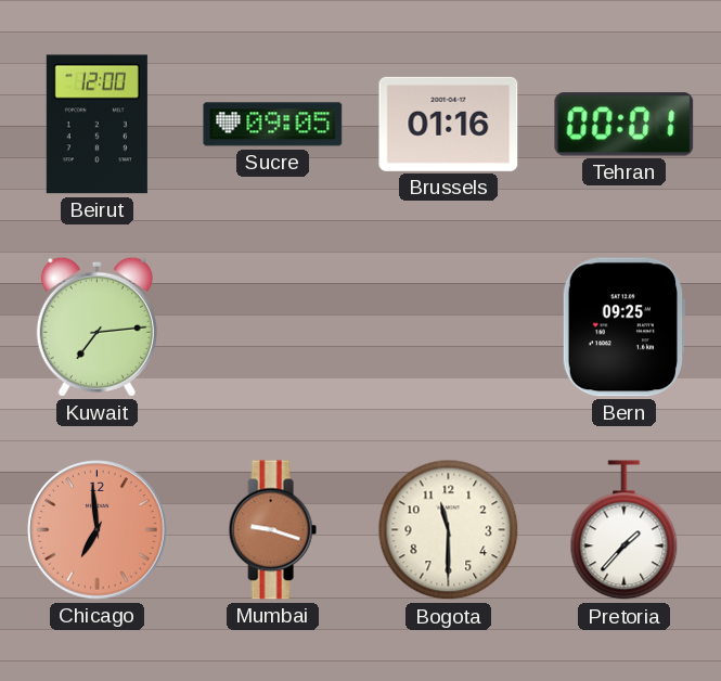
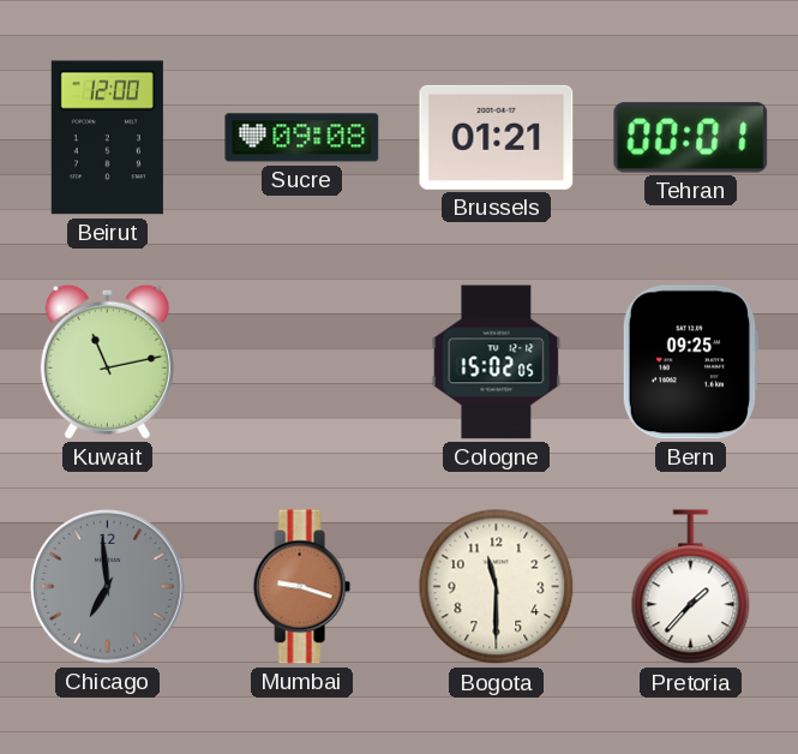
Sucre: 09:05 -> 09:08
Brussels: 01:16 -> 01:21
Kuwait: 7:14 -> 11:13
Cologne: none -> 15:02
Chicago dial: salmon -> grey
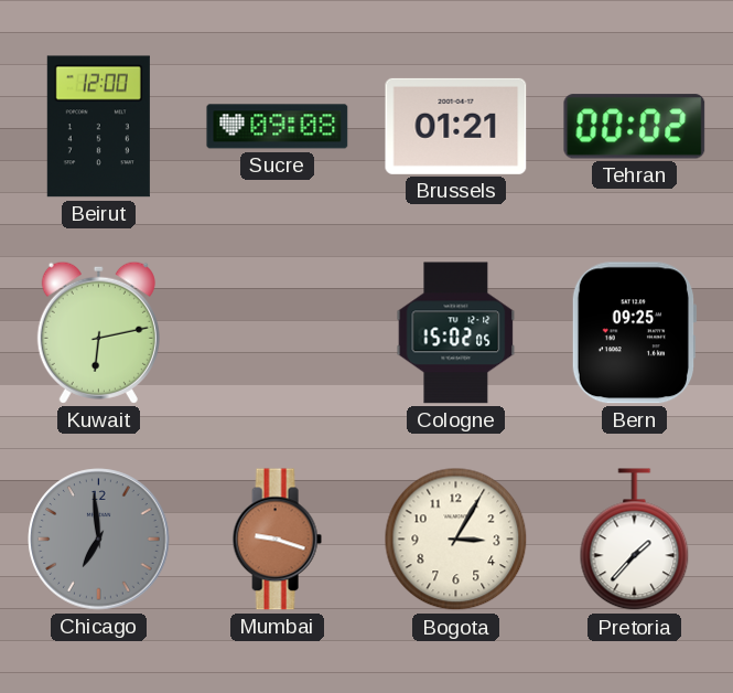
Tehran: 00:01 -> 00:02
Kuwait: 11:13 -> 6:13
Bogota: 11:30 -> 3:05
